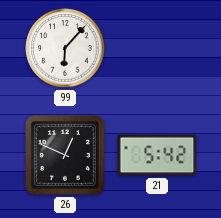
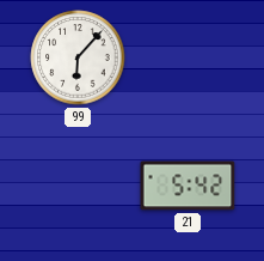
26: 12:49 -> none
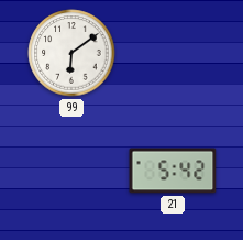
99: 6:07 -> 6:09
